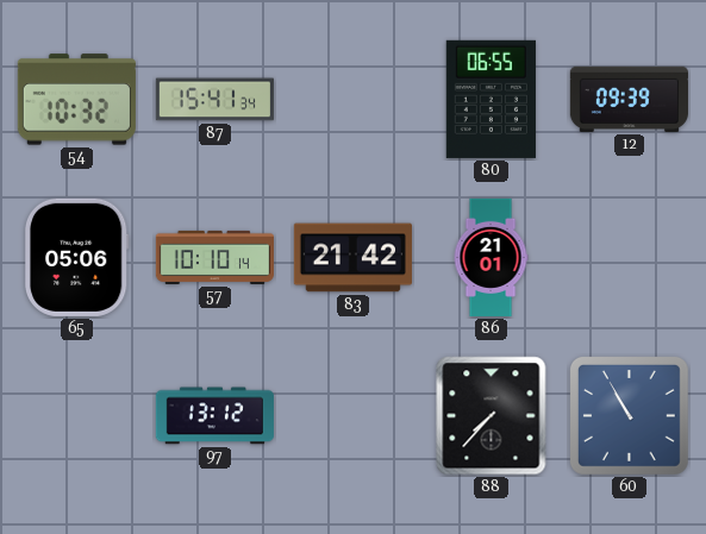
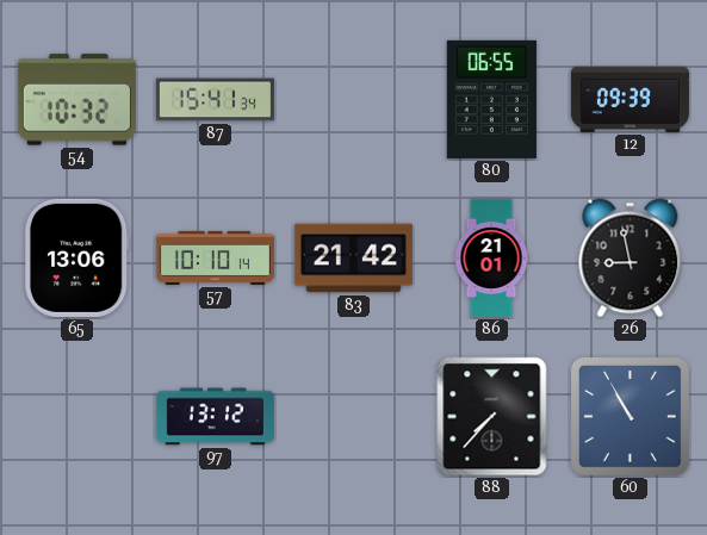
65: 05:06 -> 13:06
26: none -> 8:58
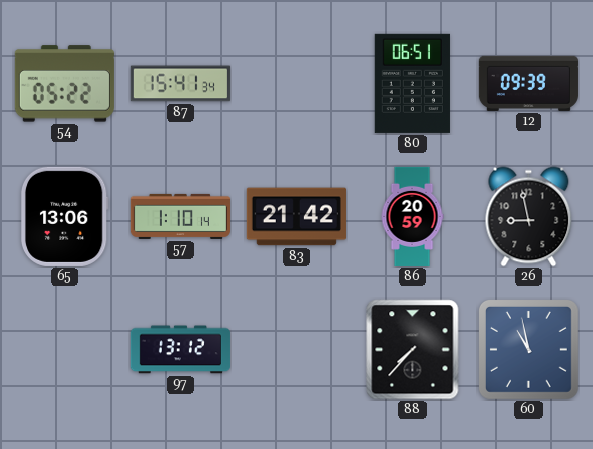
54: 10:32 -> 05:22
80: 06:55 -> 06:51
57: 10:10 -> 1:10
86: 21:01 -> 20:59
60: 10:55 -> 10:58
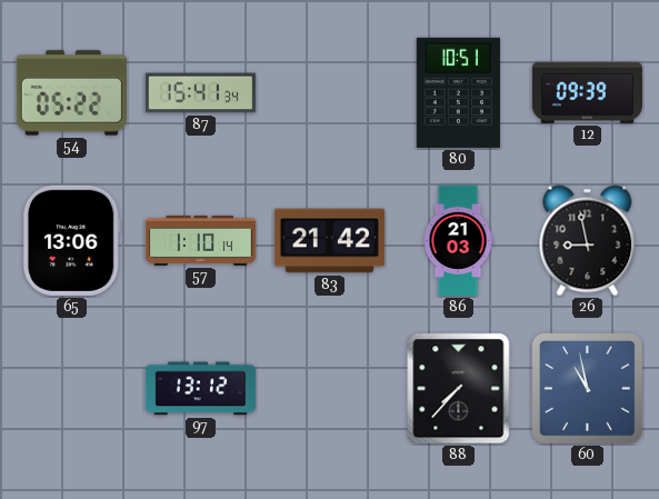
80: 06:51 -> 10:51
86: 20:59 -> 21:03
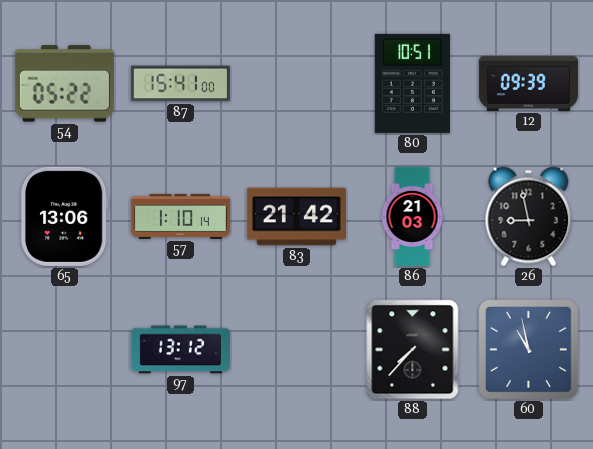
87: 15:41:34 -> 15:41:00
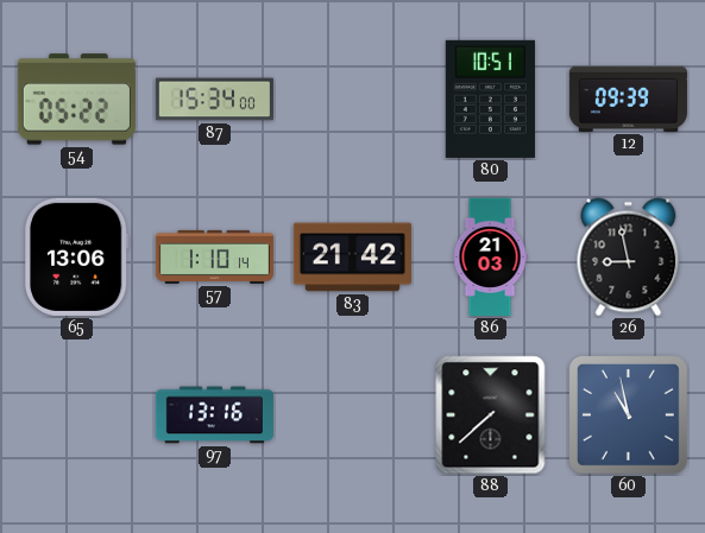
87: 15:41 -> 15:34
97: 13:12 -> 13:16
88: 7:37 -> 7:38
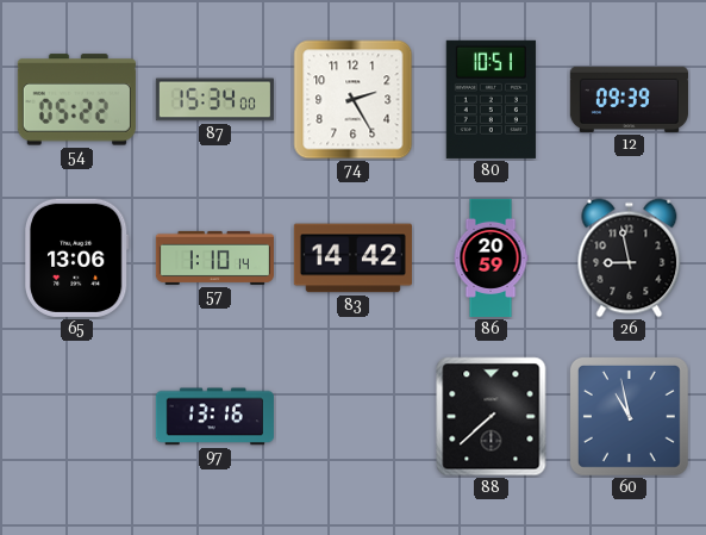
74: none -> 2:25
83: 21:42 -> 14:42
86: 21:03 -> 20:59
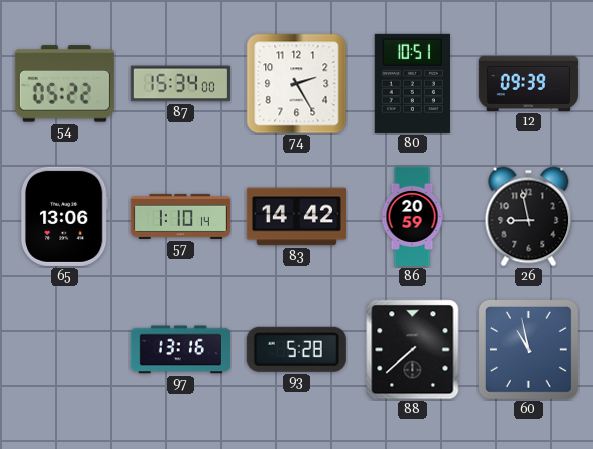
93: none -> 5:28
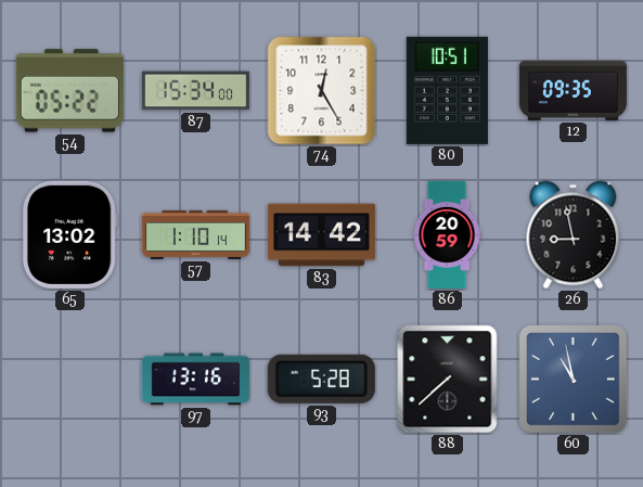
74: 2:25 -> 12:25
12: 09:39 -> 09:35
65: 13:06 -> 13:02
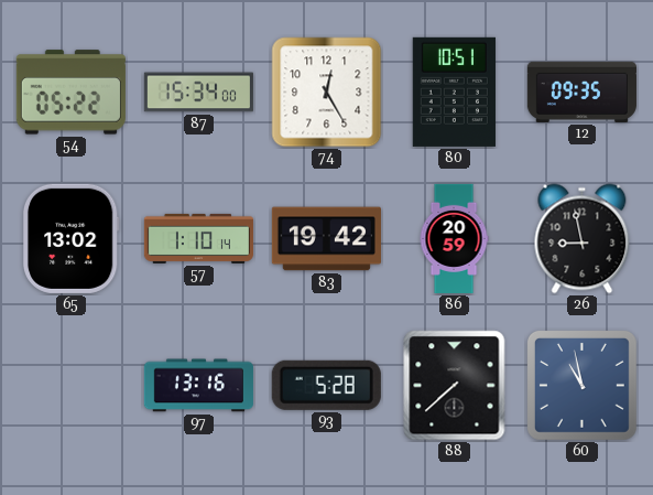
83: 14:42 -> 19:42
